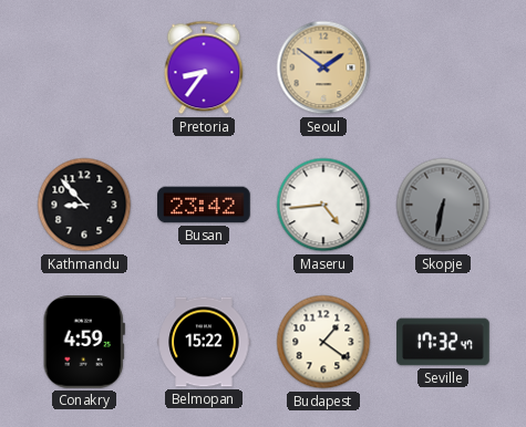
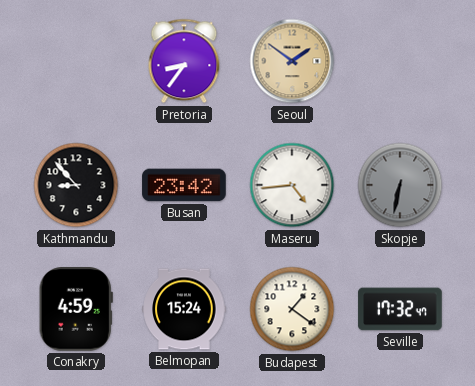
Belmopan: 15:22 -> 15:24
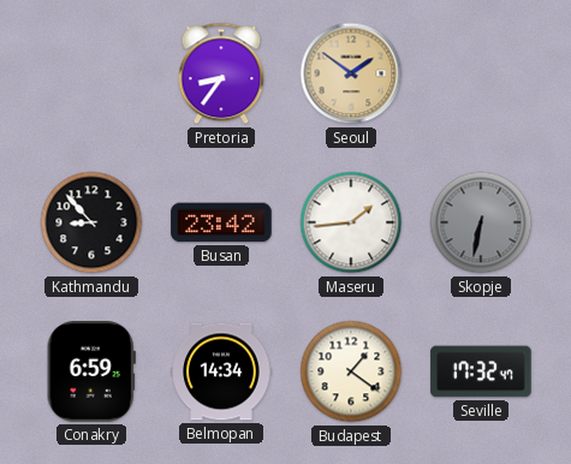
Maseru: 4:44 -> 1:44
Conakry: 4:59 -> 6:59
Belmopan: 15:24 -> 14:34
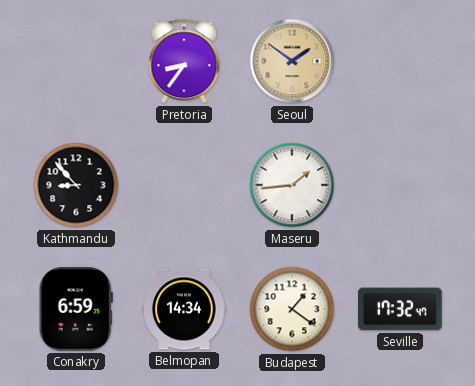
Busan: 23:42 -> none
Skopje: 6:32 -> none
